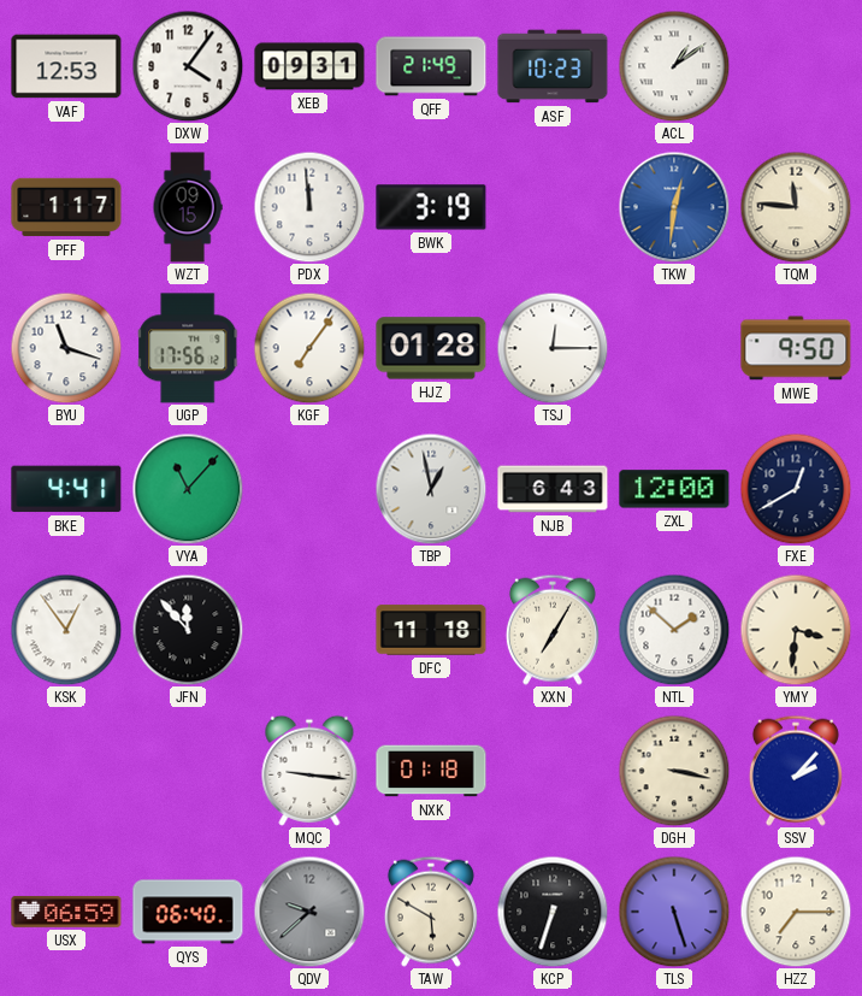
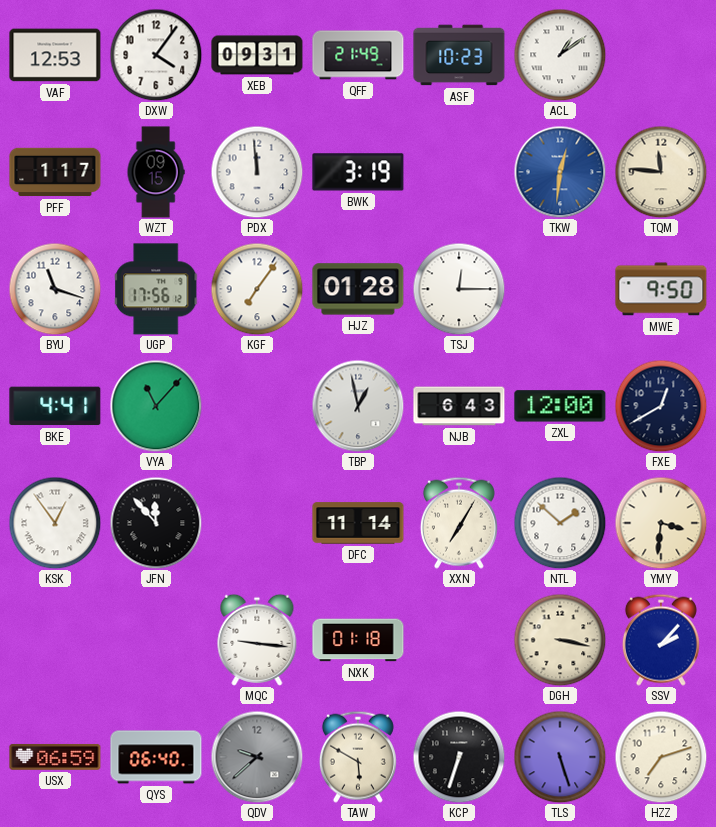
DFC: 11:18 -> 11:14
HZZ: 7:15 -> 7:12
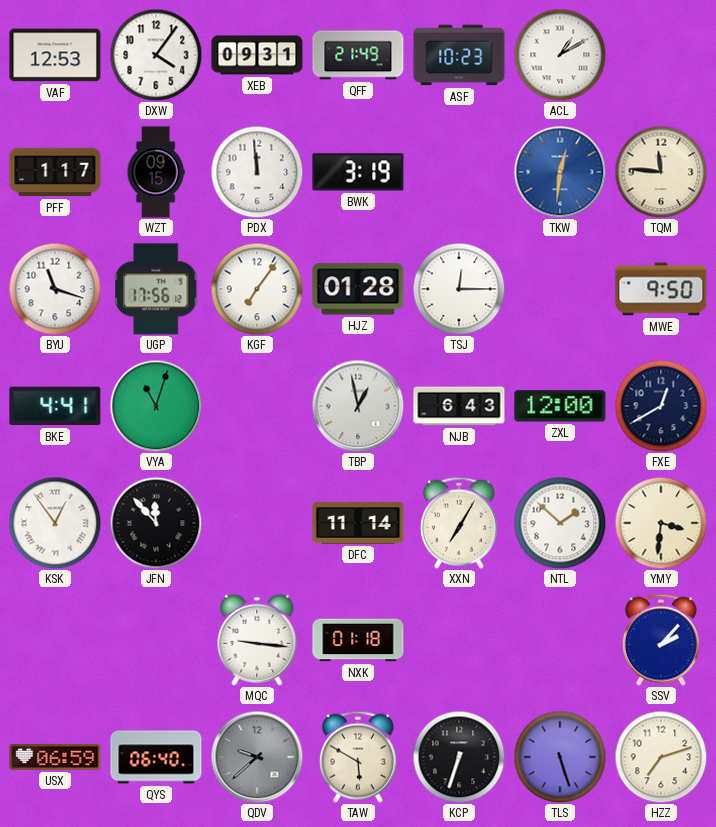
ACL: 1:09 -> 1:10
VYA: 11:07 -> 11:03
DGH: 3:17 -> none
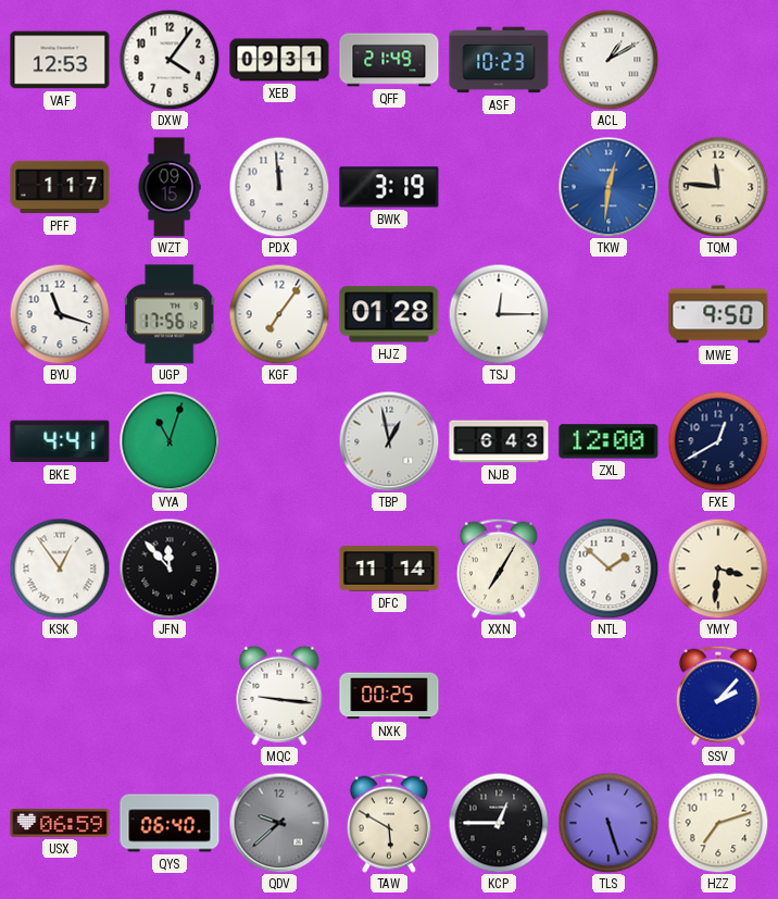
NXK: 01:18 -> 00:25
KCP: 6:33 -> 12:45
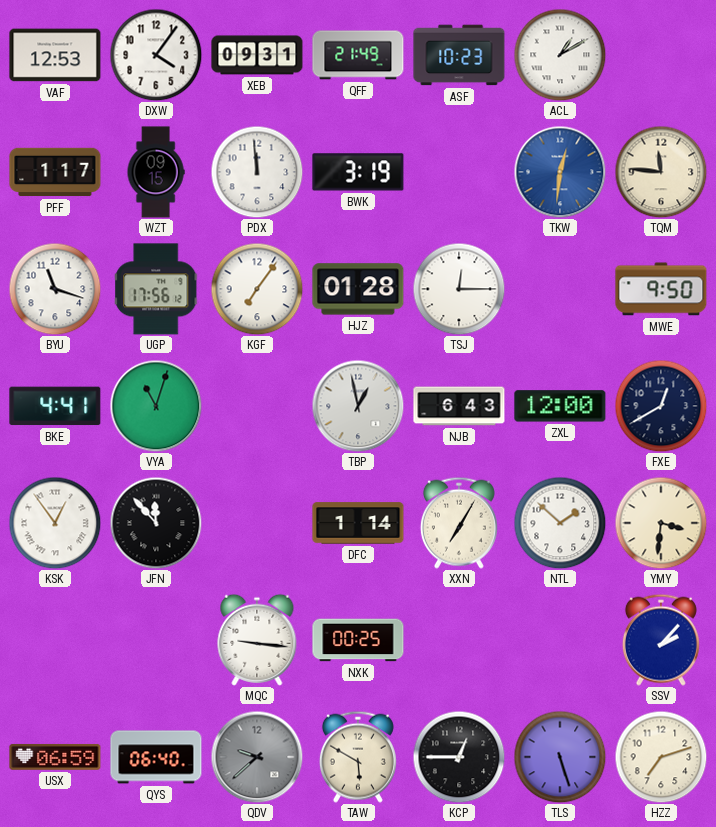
DFC: 11:14 -> 1:14
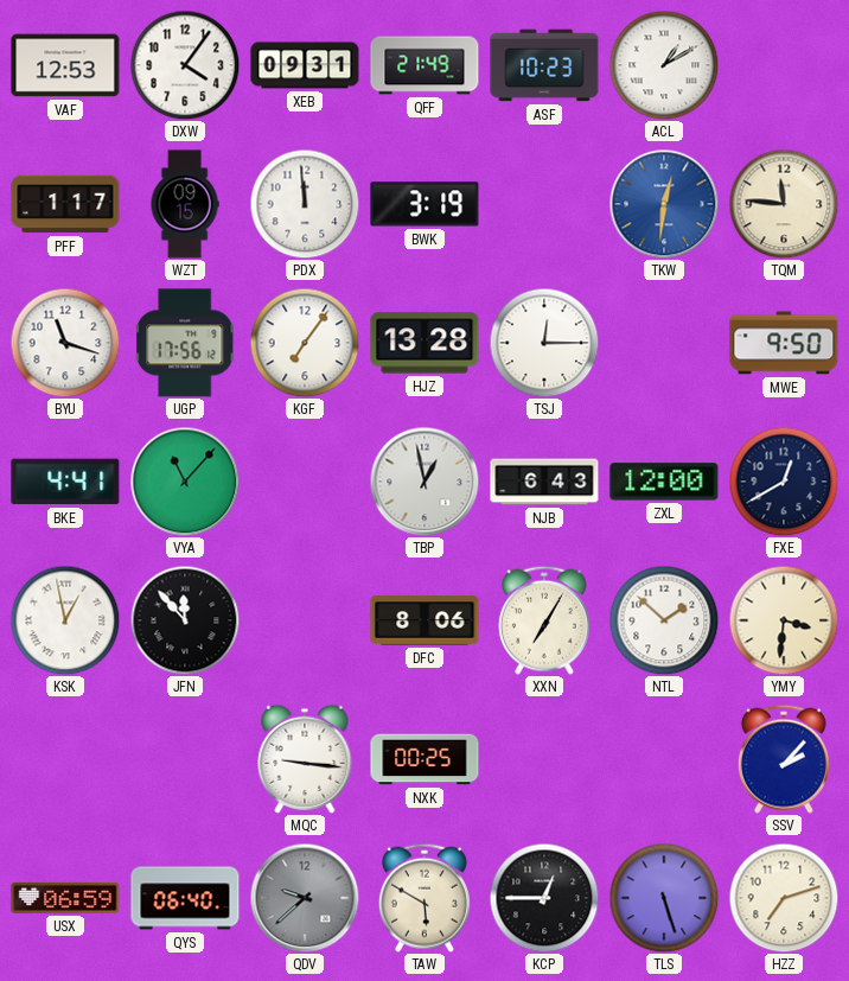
HJZ: 01:28 -> 13:28
VYA: 11:03 -> 11:07
KSK: 12:54 -> 12:58
DFC: 1:14 -> 8:06
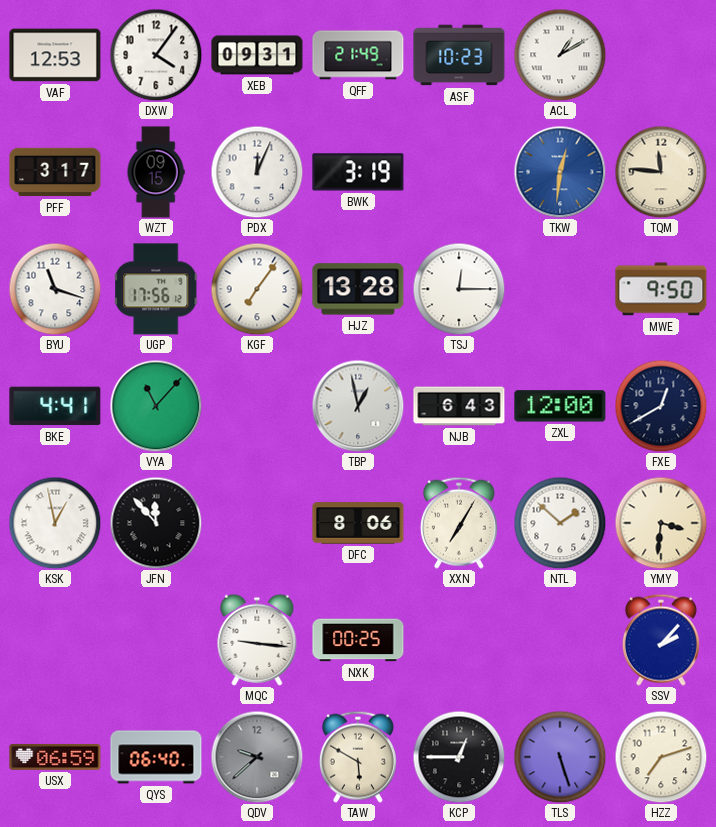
PFF: 1:17 -> 3:17
PDX: 11:59 -> 12:04
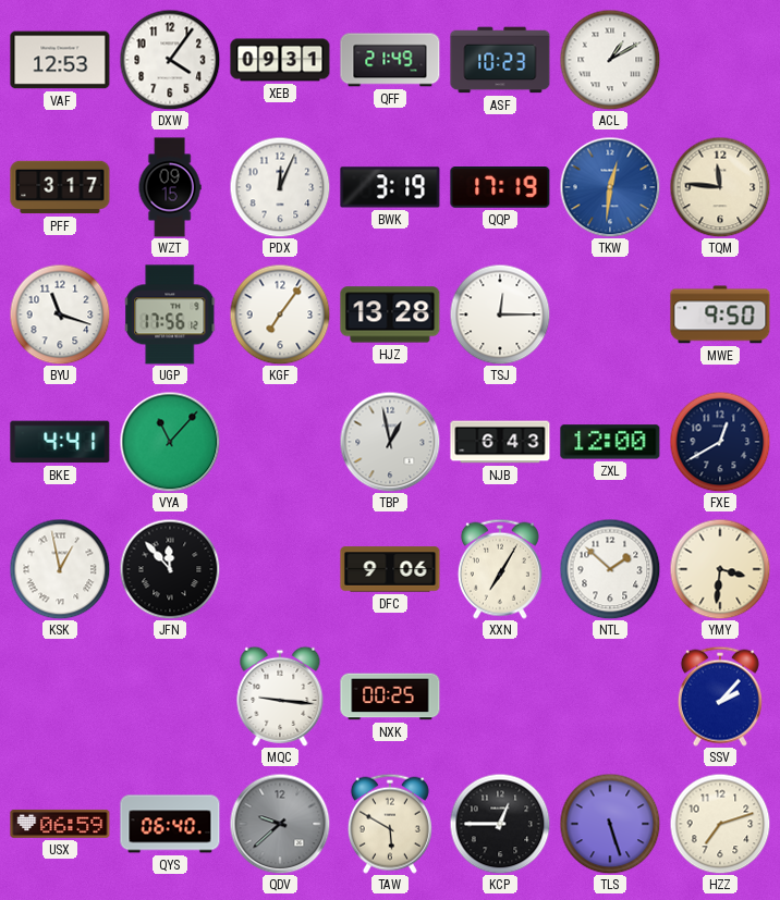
QQP: none -> 17:19
DFC: 8:06 -> 9:06
